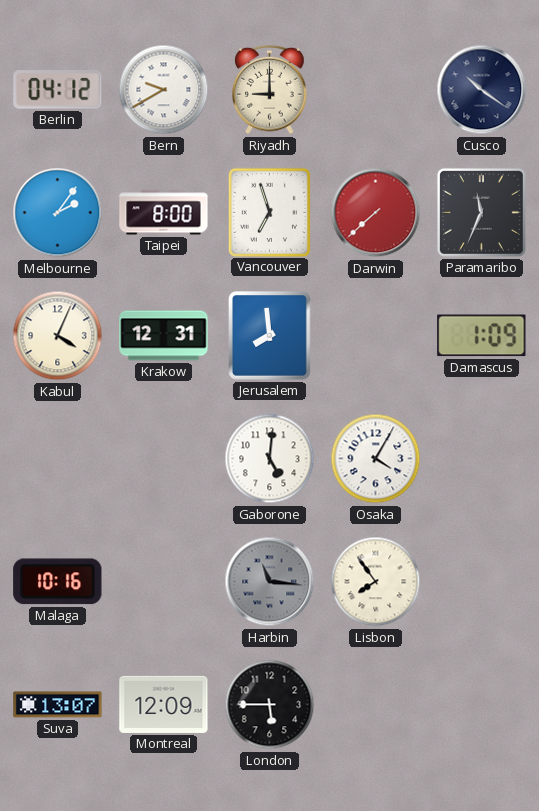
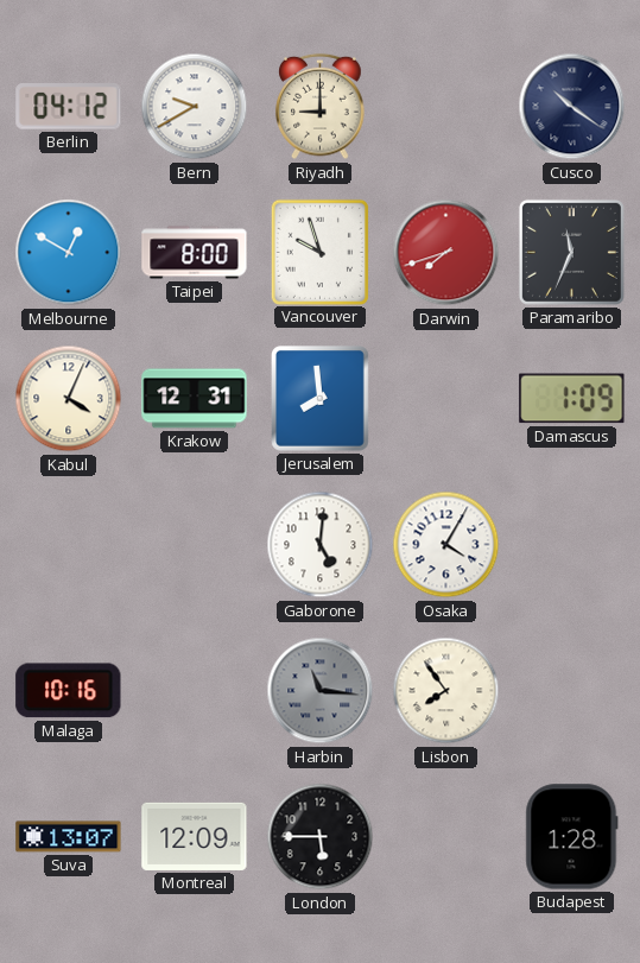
Melbourne: 2:06 -> 12:50
Vancouver: 6:57 -> 9:57
Darwin: 7:38 -> 7:42
Budapest: none -> 1:28
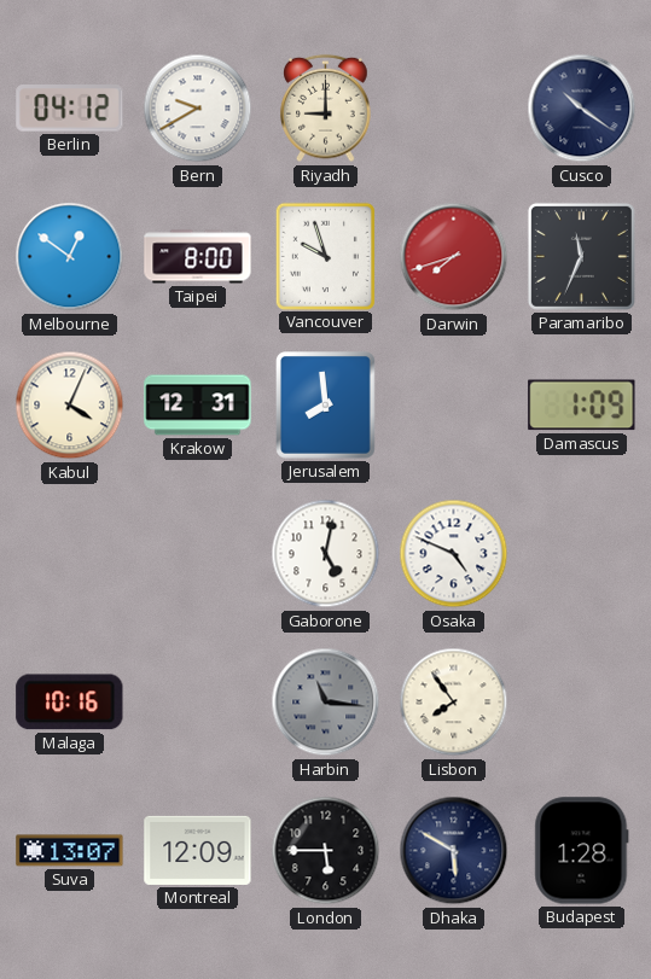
Melbourne: 12:50 -> 12:51
Gaborone: 5:01 -> 5:02
Osaka: 4:05 -> 4:49
Dhaka: none -> 5:50
